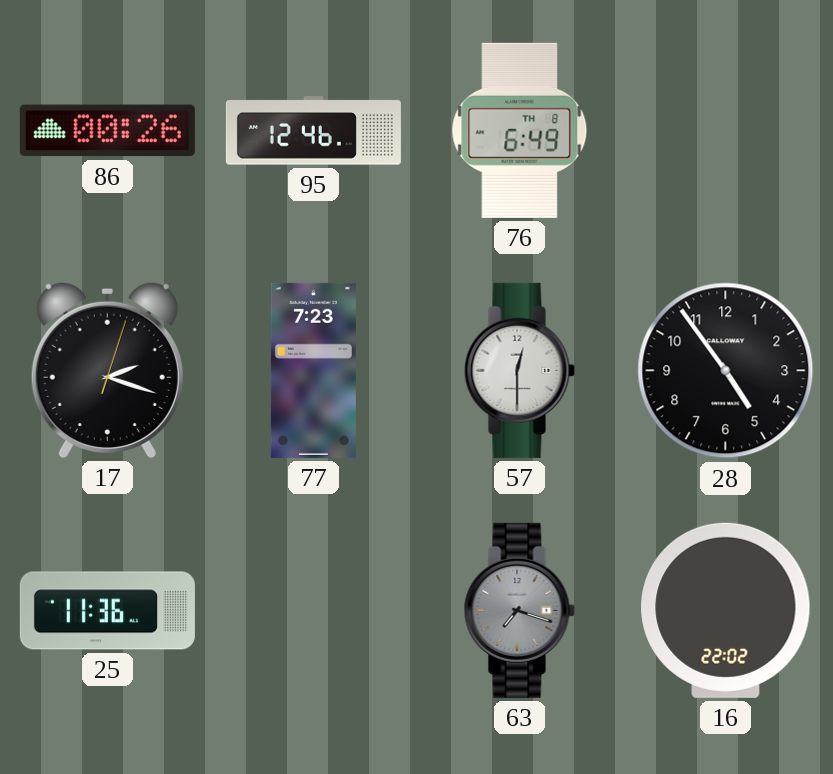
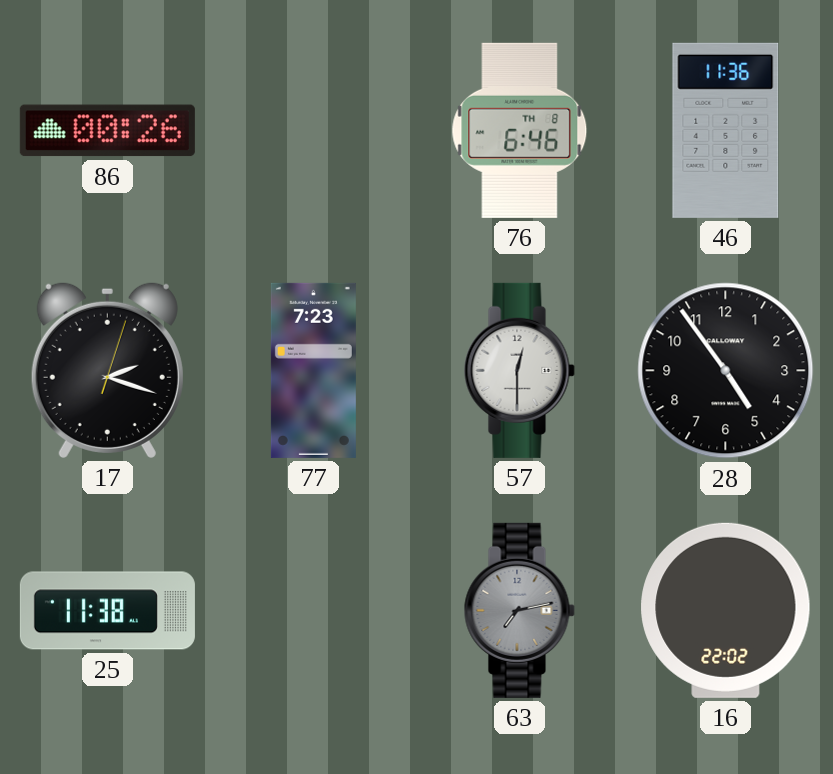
95: 12:46 -> none
76: 6:49 -> 6:46
46: none -> 11:36
25: 11:36 -> 11:38
63: 7:18 -> 7:13
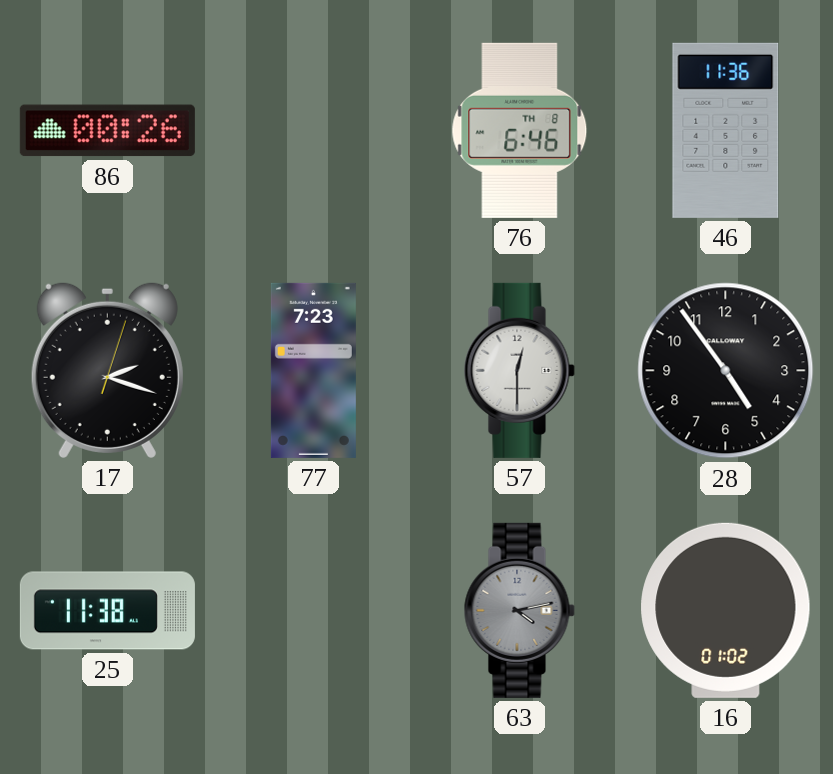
63: 7:13 -> 4:13
16: 22:02 -> 01:02
